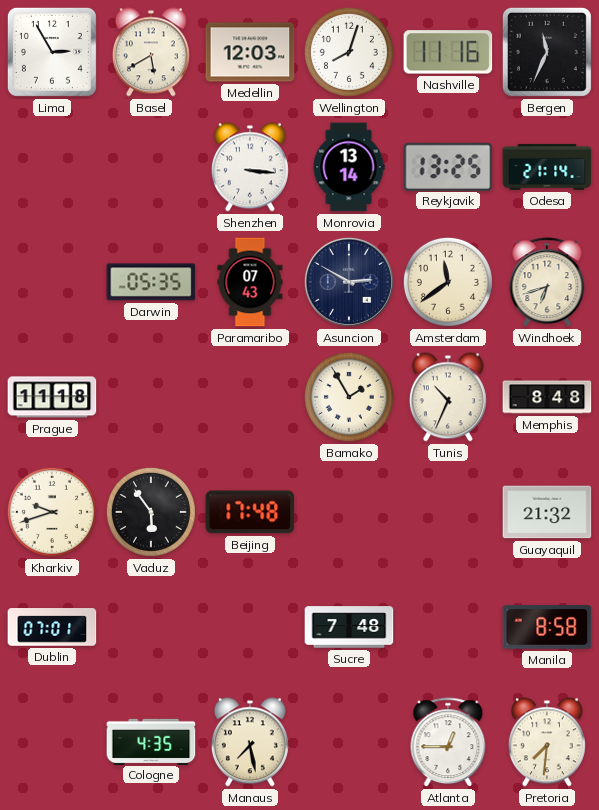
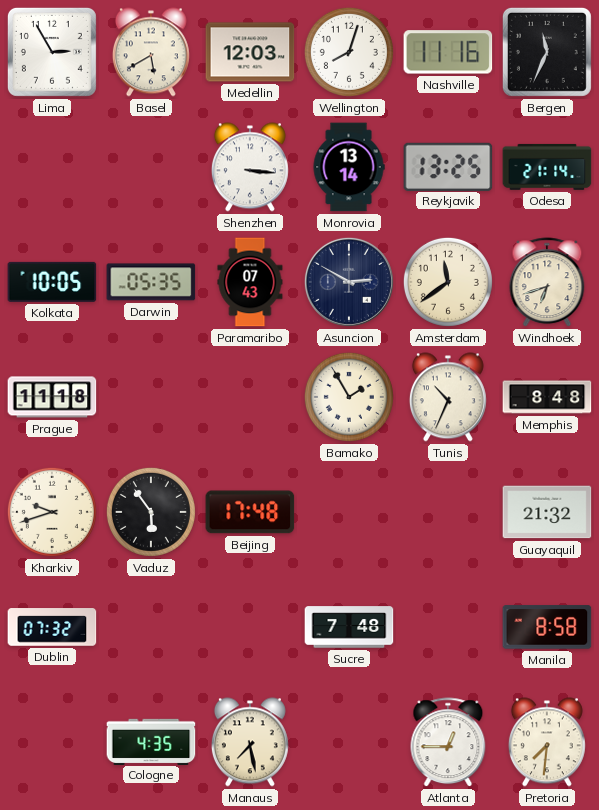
Kolkata: none -> 10:05
Dublin: 07:01 -> 07:32
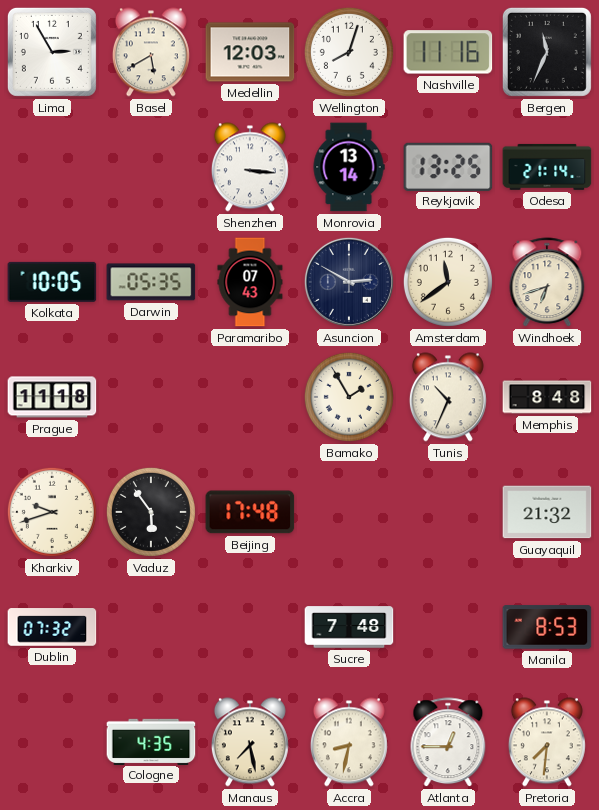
Manila: 8:58 -> 8:53
Accra: none -> 8:32
